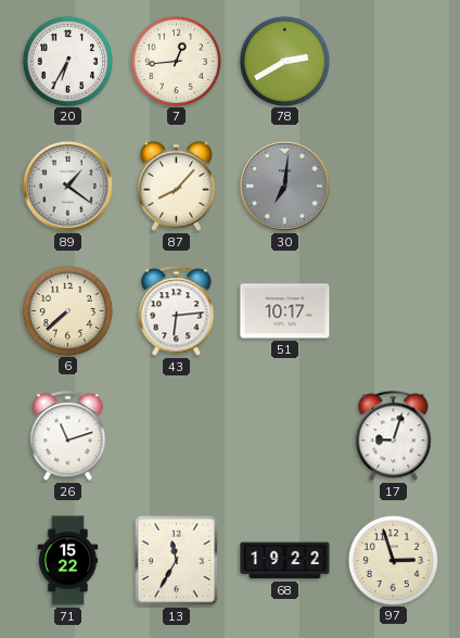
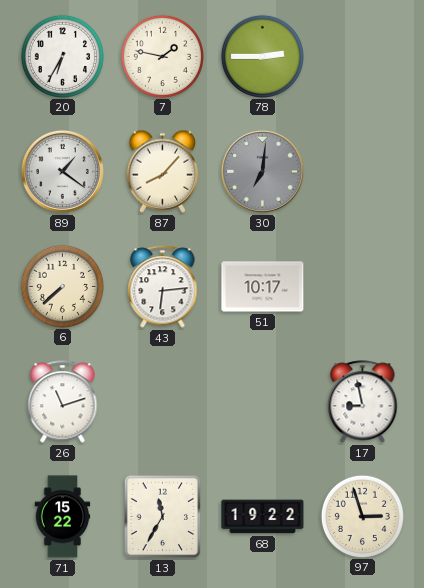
7: 12:44 -> 1:47
78: 2:40 -> 2:45
17: 9:03 -> 8:58
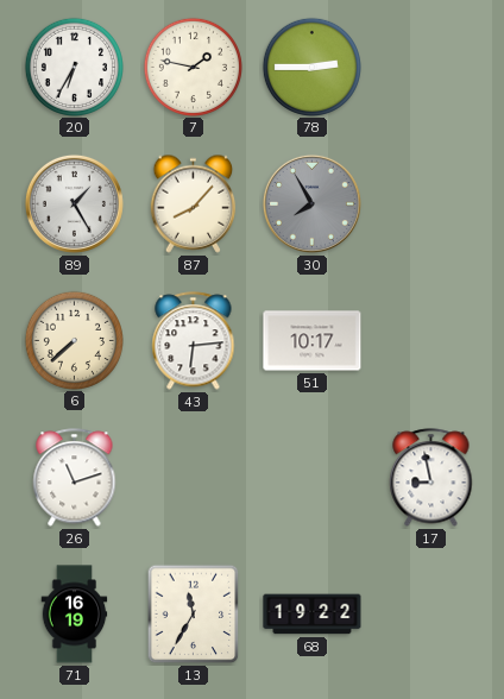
89: 1:21 -> 1:25
30: 7:01 -> 7:55
71: 15:22 -> 16:19
97: 2:57 -> none
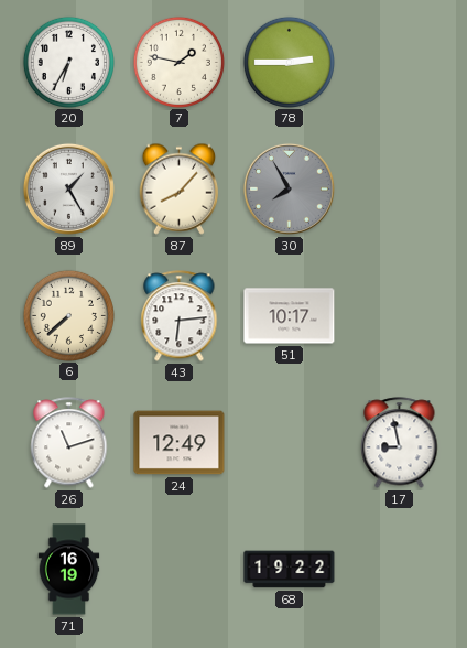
24: none -> 12:49
13: 11:35 -> none
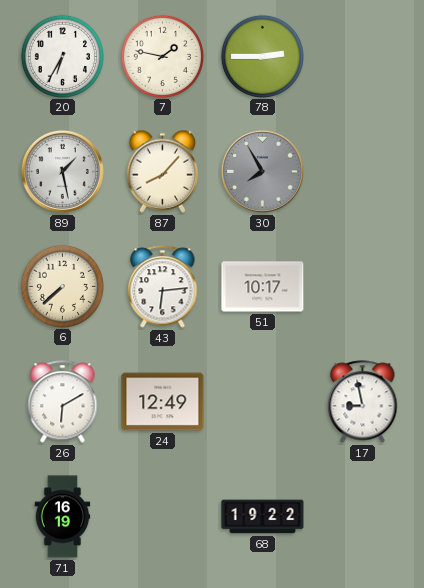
89: 1:25 -> 1:28
26: 11:12 -> 6:10
